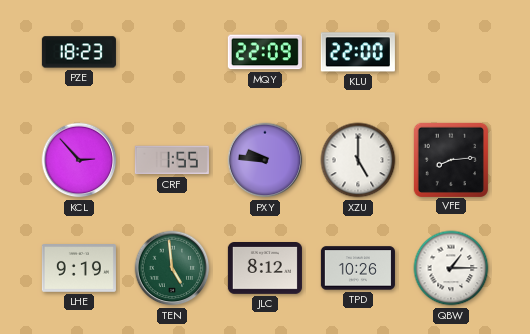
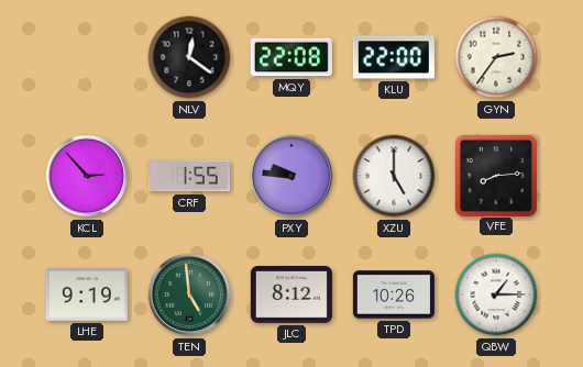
PZE: 18:23 -> none
NLV: none -> 12:21
MQY: 22:09 -> 22:08
GYN: none -> 2:36
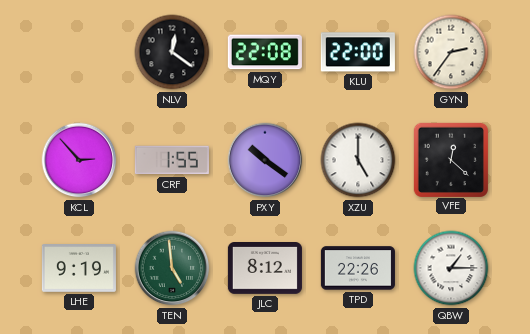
PXY: 9:46 -> 10:21
VFE: 8:14 -> 12:22
TPD: 10:26 -> 22:26
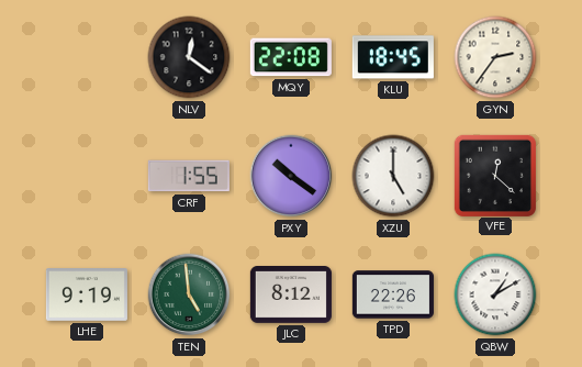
KLU: 22:00 -> 18:45
KCL: 2:53 -> none
QBW: 1:15 -> 1:10
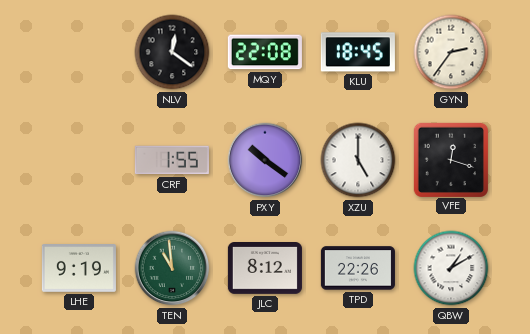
VFE: 12:22 -> 12:18
TEN: 4:59 -> 10:59
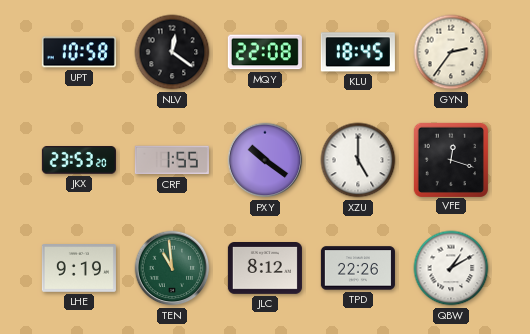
UPT: none -> 10:58
JKX: none -> 23:53
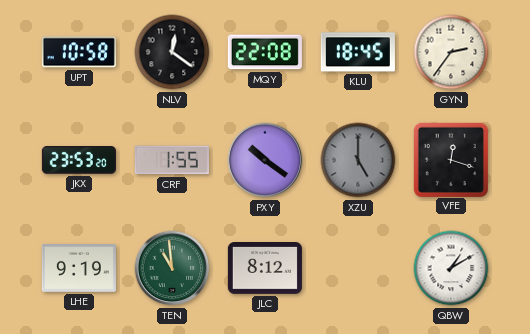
XZU dial: white -> grey
TPD: 22:26 -> none
